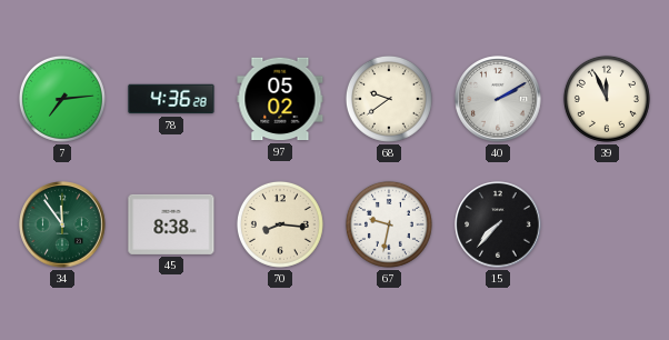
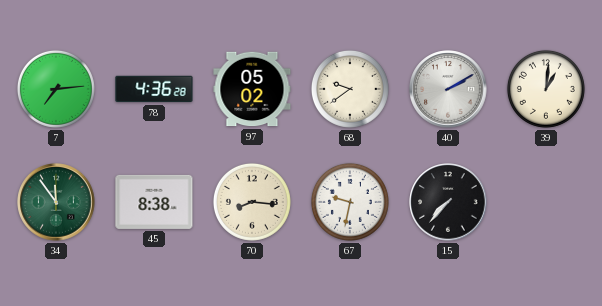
39: 11:56 -> 1:01
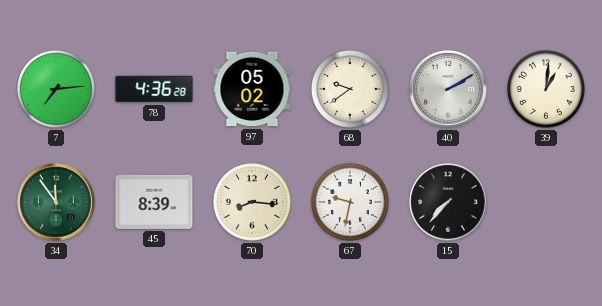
45: 8:38 -> 8:39
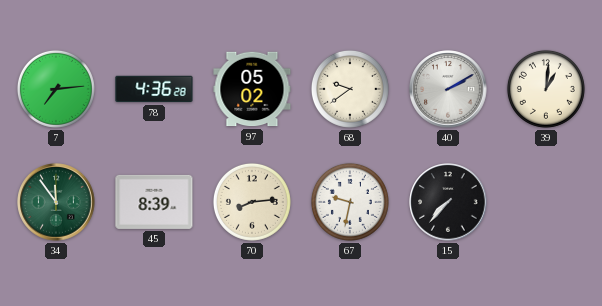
70: 8:16 -> 8:14
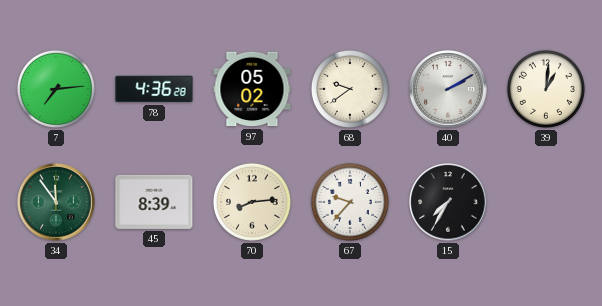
67: 9:32 -> 9:37
15: 7:37 -> 7:35
